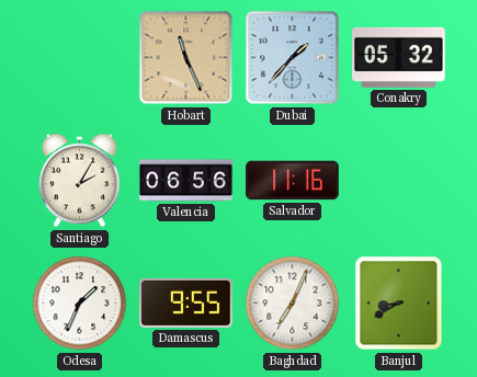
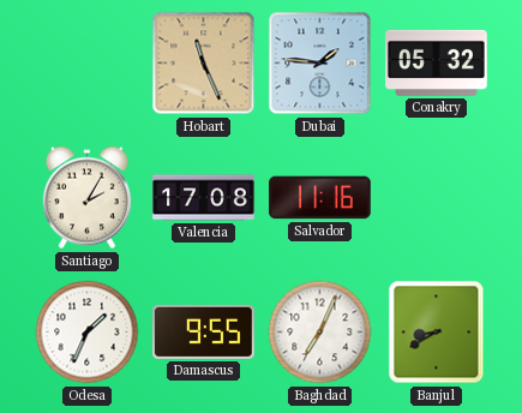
Dubai: 1:37 -> 1:46
Valencia: 06:56 -> 17:08
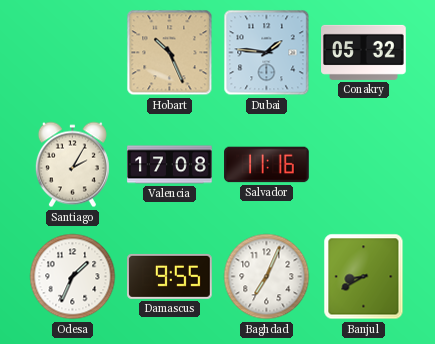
Hobart: 11:26 -> 10:26
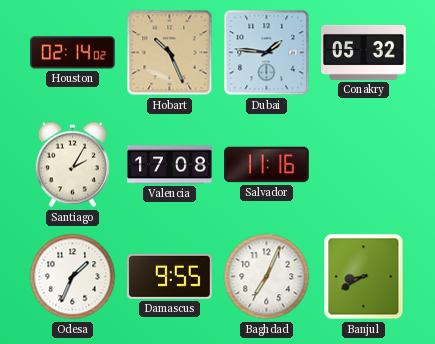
Houston: none -> 02:14
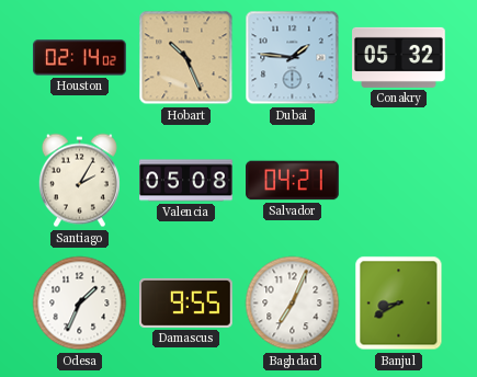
Valencia: 17:08 -> 05:08
Salvador: 11:16 -> 04:21
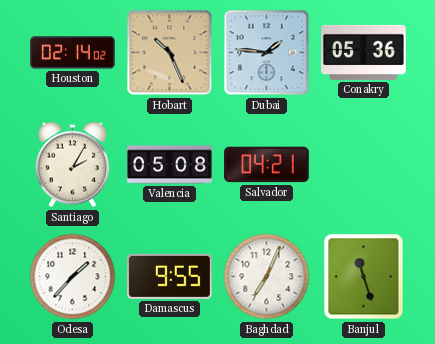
Conakry: 05:32 -> 05:36
Odesa: 1:34 -> 1:37
Banjul: 8:40 -> 11:27
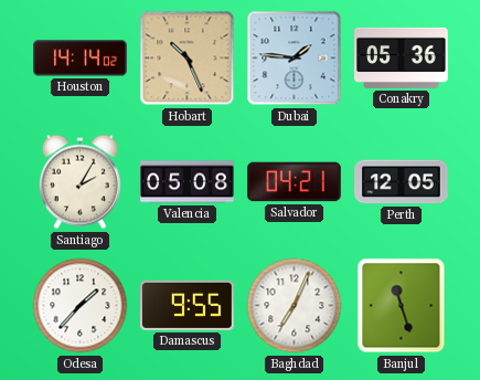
Houston: 02:14 -> 14:14
Perth: none -> 12:05
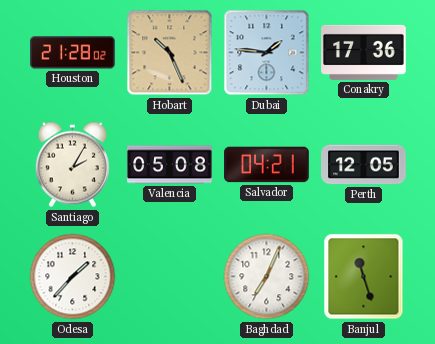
Houston: 14:14 -> 21:28
Conakry: 05:36 -> 17:36
Damascus: 9:55 -> none
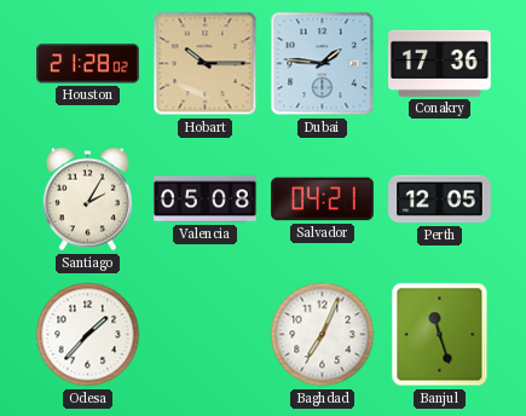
Hobart: 10:26 -> 10:15
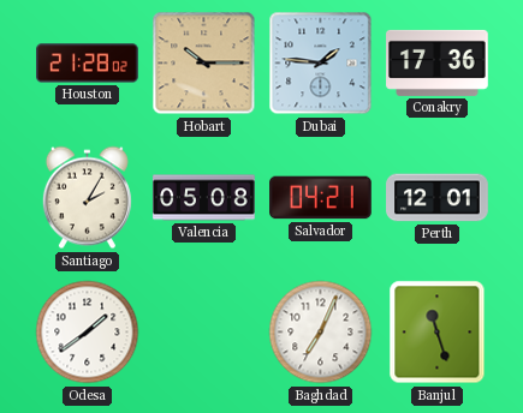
Perth: 12:05 -> 12:01
Odesa: 1:37 -> 1:39
